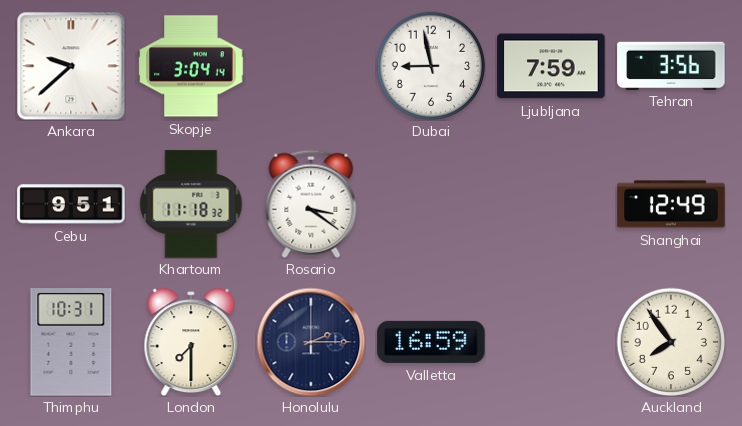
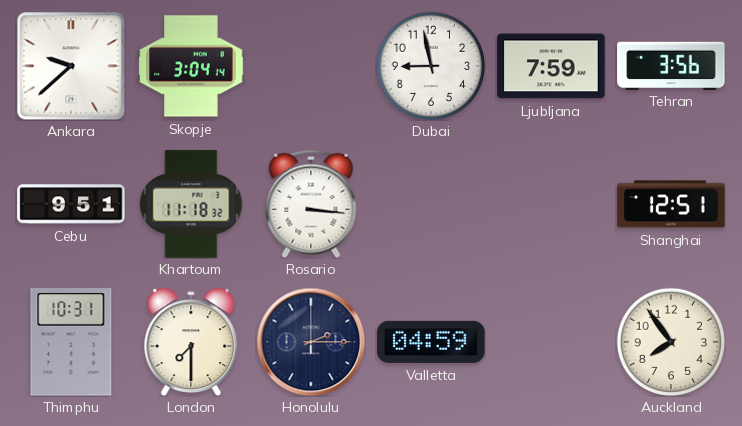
Rosario: 3:21 -> 3:16
Shanghai: 12:49 -> 12:51
Valletta: 16:59 -> 04:59
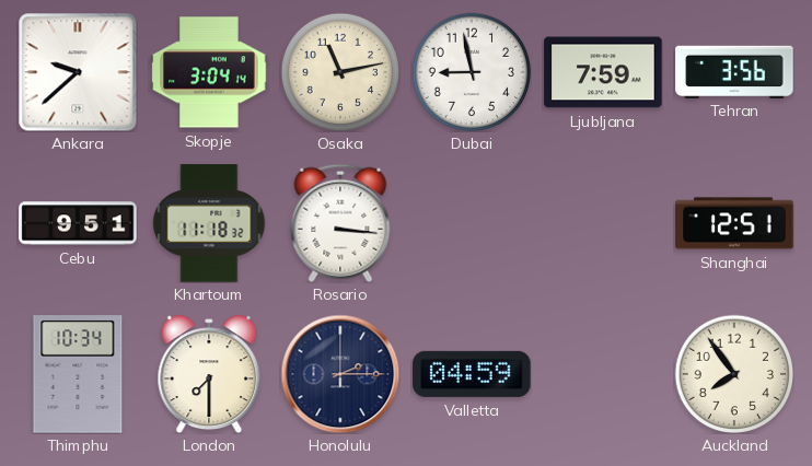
Osaka: none -> 11:13
Thimphu: 10:31 -> 10:34
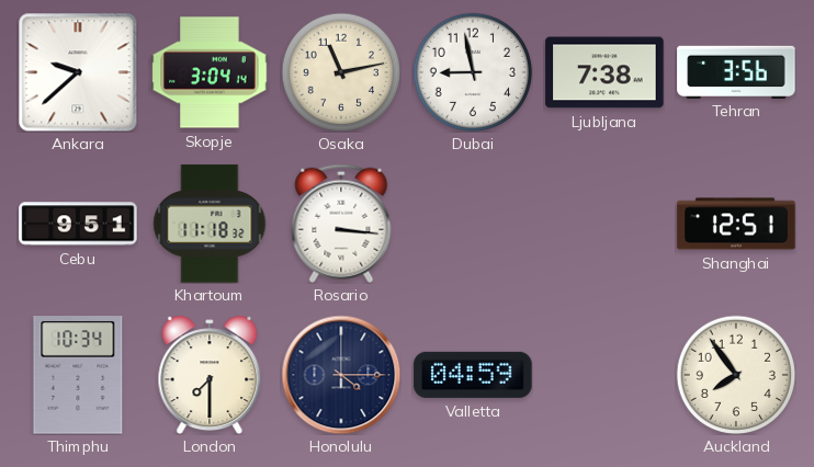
Ljubljana: 7:59 -> 7:38
Honolulu: 2:15 -> 4:15
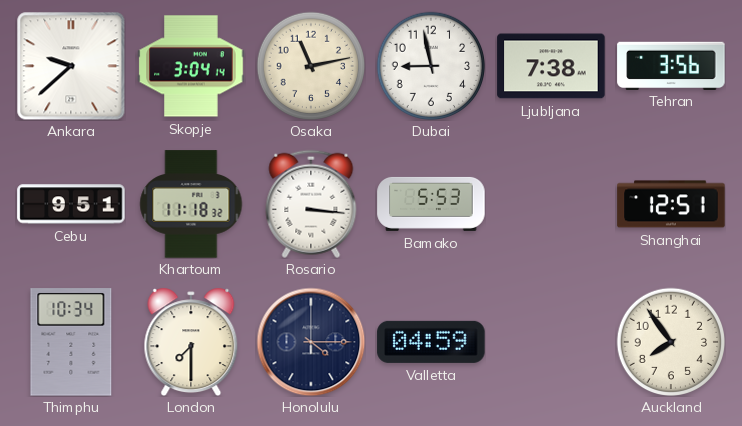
Bamako: none -> 5:53
